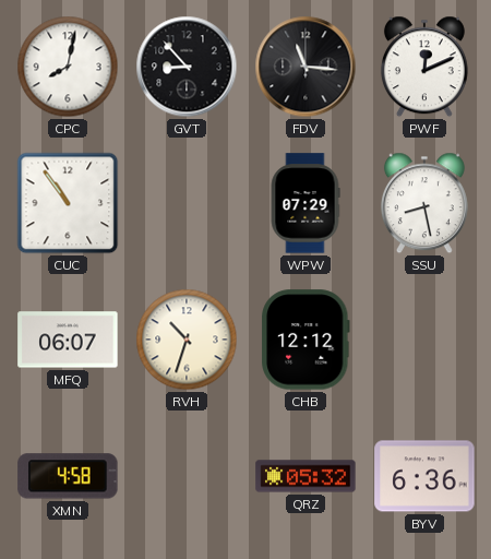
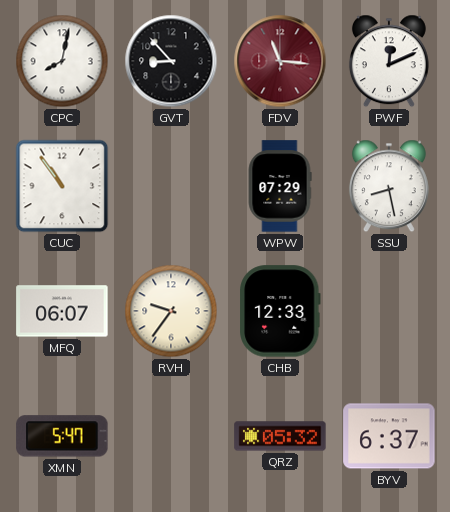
FDV dial: black -> burgundy
RVH: 10:33 -> 9:36
CHB: 12:12 -> 12:33
XMN: 4:58 -> 5:47
BYV: 6:36 -> 6:37
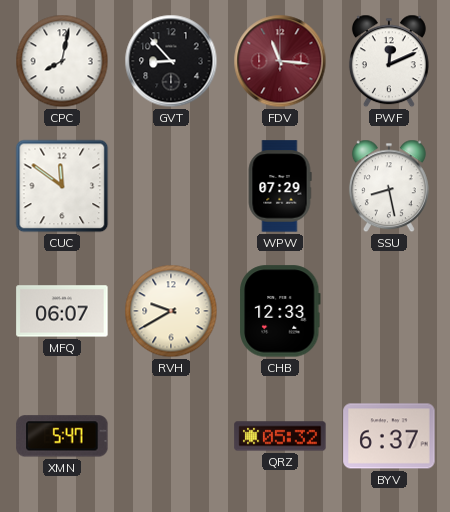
CUC: 10:54 -> 11:51
RVH: 9:36 -> 9:40
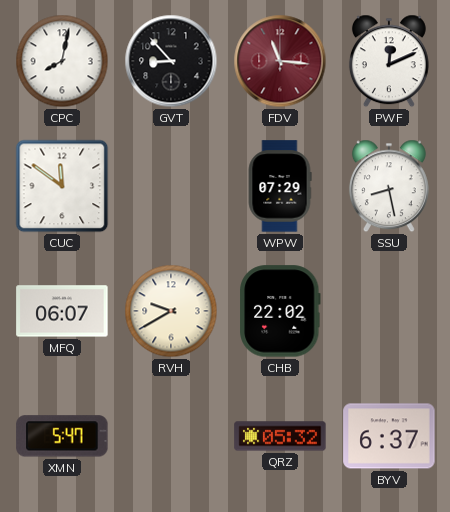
CHB: 12:33 -> 22:02
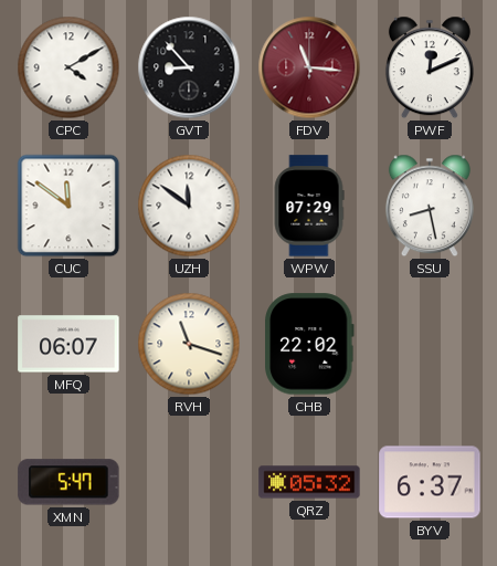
CPC: 8:02 -> 4:10
UZH: none -> 11:51
RVH: 9:40 -> 11:18
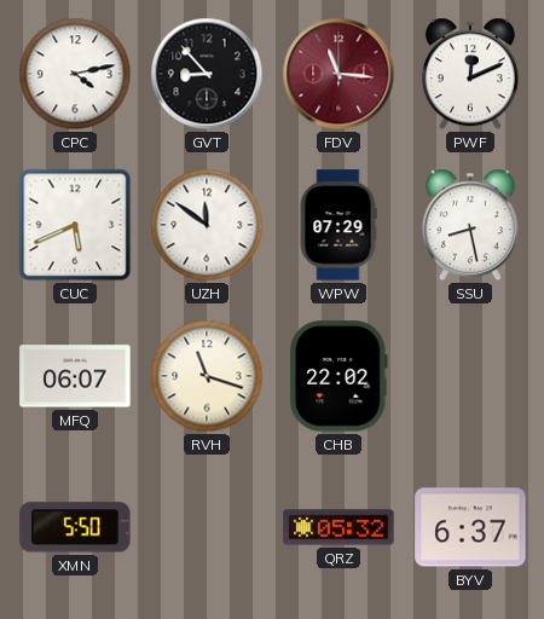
CPC: 4:10 -> 4:13
CUC: 11:51 -> 5:41
XMN: 5:47 -> 5:50
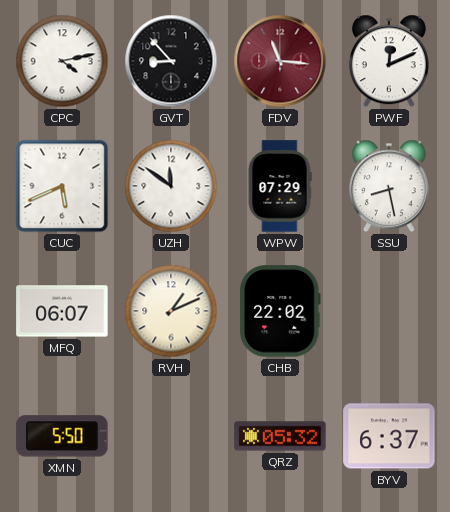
RVH: 11:18 -> 1:11
